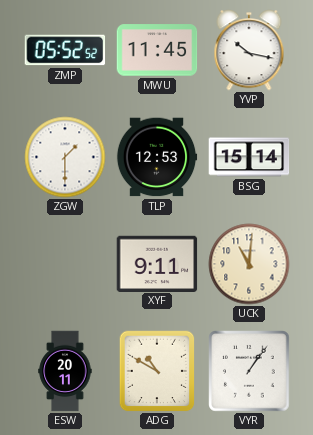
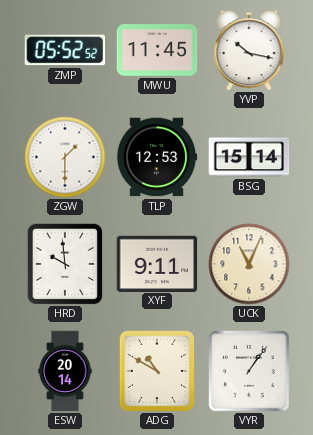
HRD: none -> 9:59
UCK: 11:01 -> 11:04
ESW: 20:11 -> 20:14
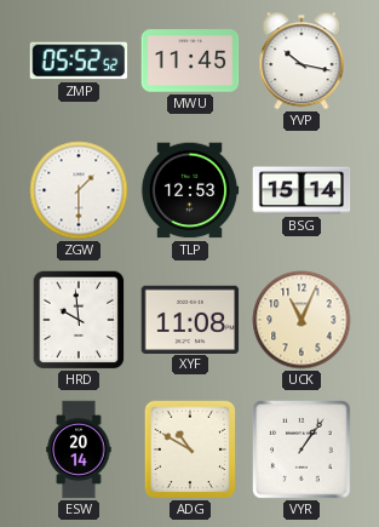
XYF: 9:11 -> 11:08
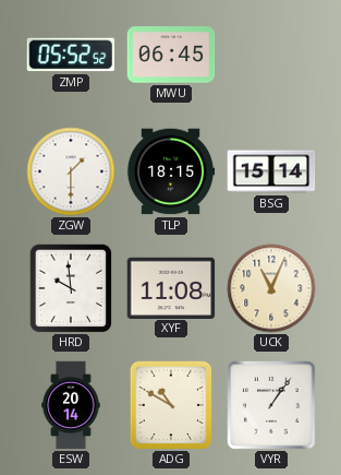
MWU: 11:45 -> 06:45
YVP: 10:17 -> none
TLP: 12:53 -> 18:15
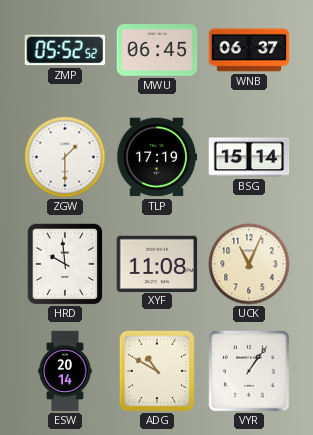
WNB: none -> 06:37
TLP: 18:15 -> 17:19
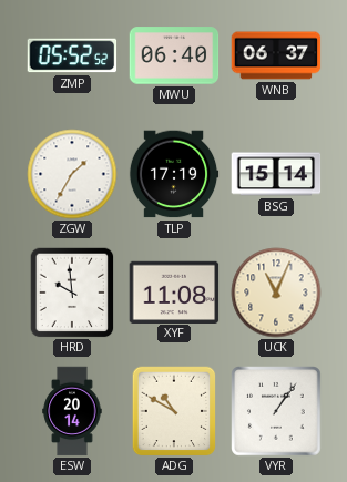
MWU: 06:45 -> 06:40
ZGW: 1:30 -> 1:35
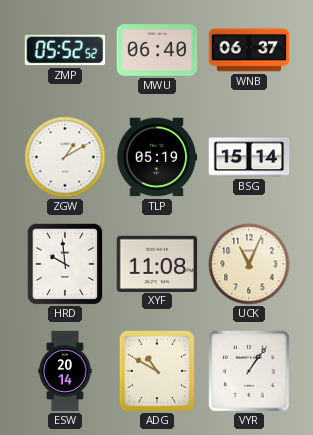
ZGW: 1:35 -> 1:10
TLP: 17:19 -> 05:19
